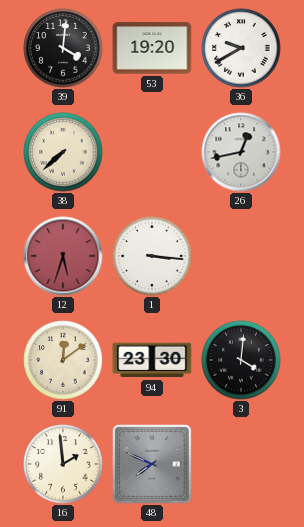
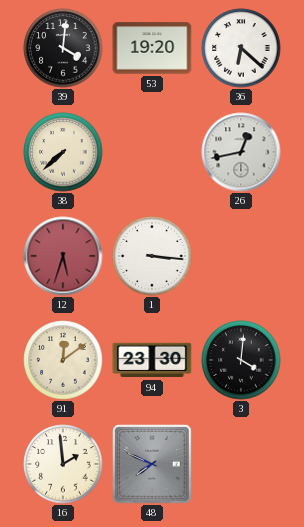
36: 9:40 -> 6:22
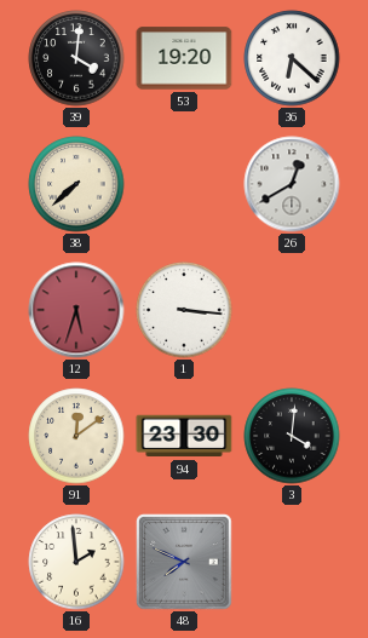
26: 12:43 -> 12:40
